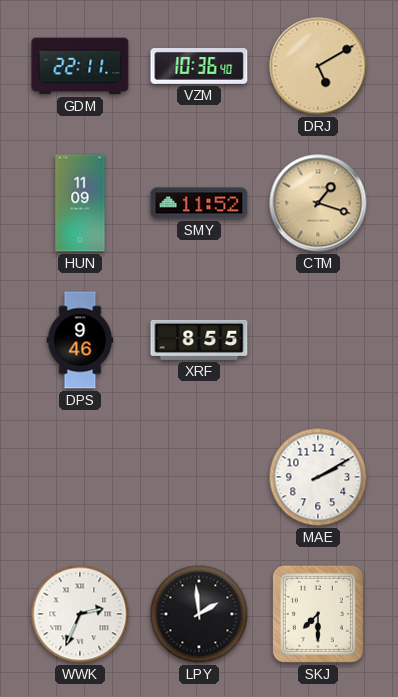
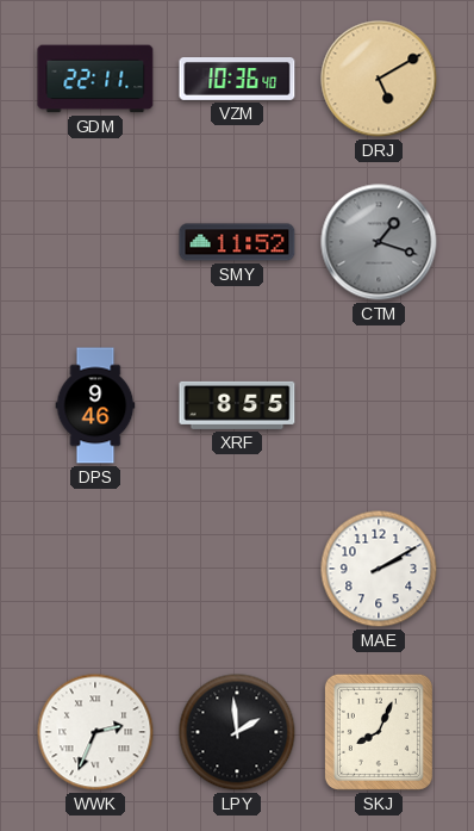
HUN: 11:09 -> none
CTM dial: champagne -> grey
SKJ: 7:30 -> 8:04
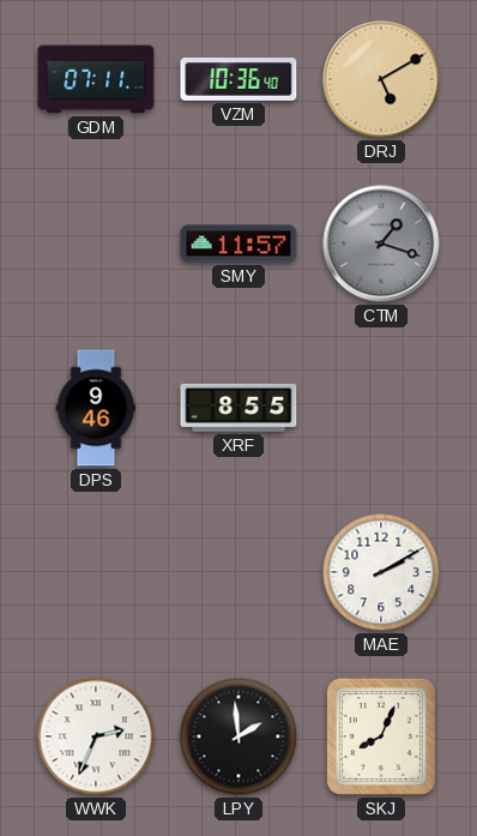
GDM: 22:11 -> 07:11
SMY: 11:52 -> 11:57
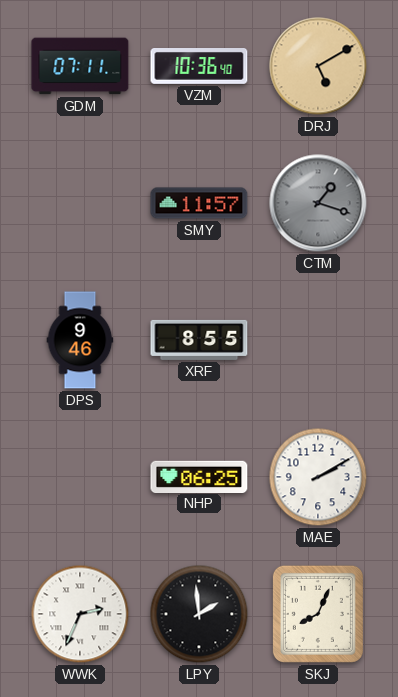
NHP: none -> 06:25
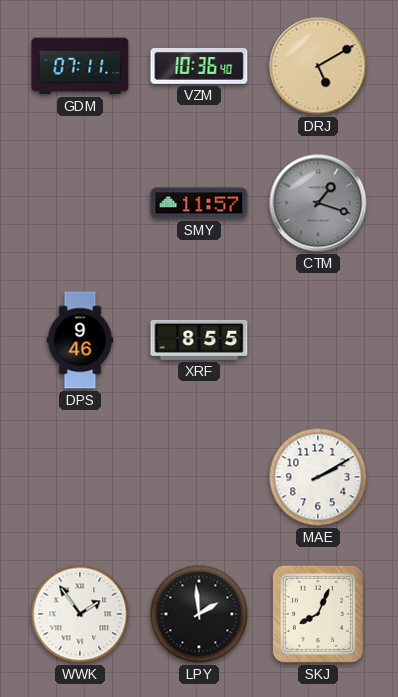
NHP: 06:25 -> none
WWK: 2:34 -> 1:54
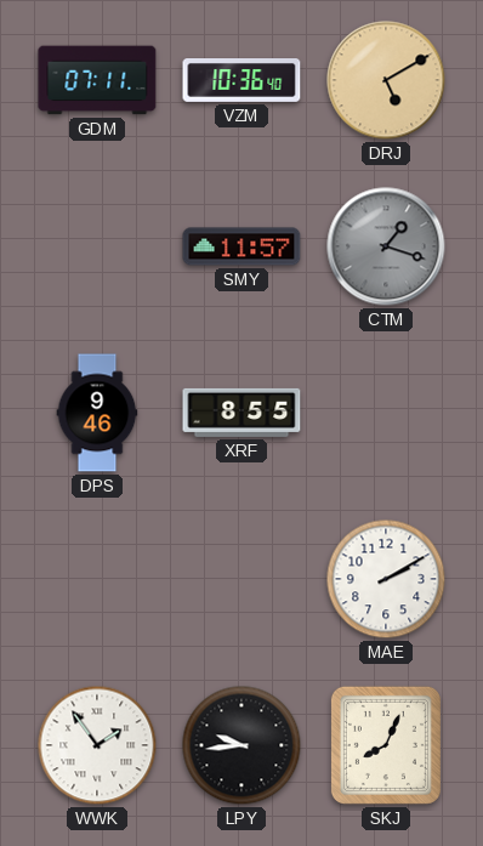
LPY: 1:59 -> 9:44
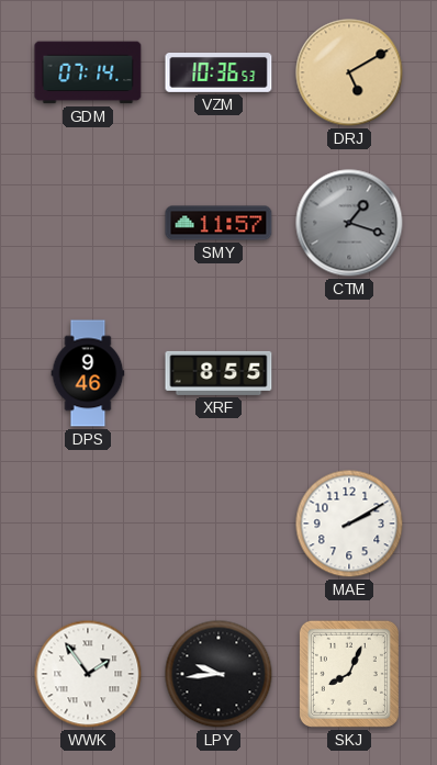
GDM: 07:11 -> 07:14
VZM: 10:36:40 -> 10:36:53
